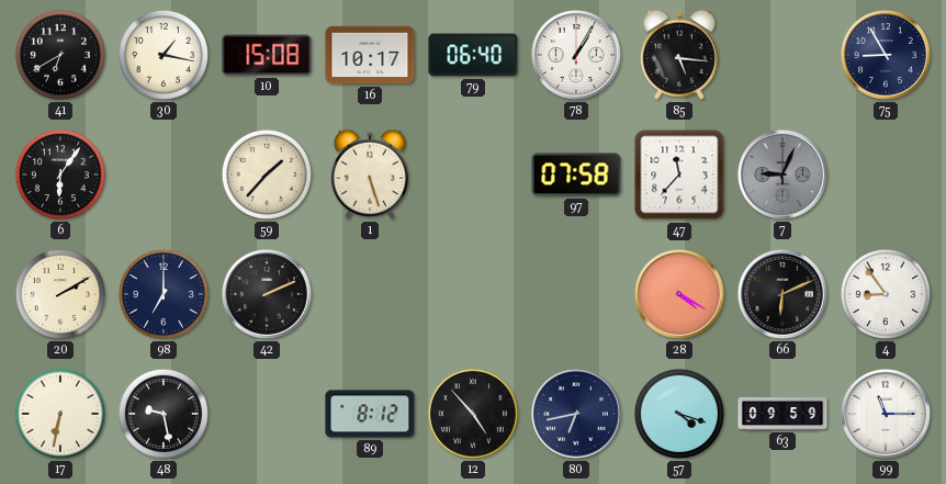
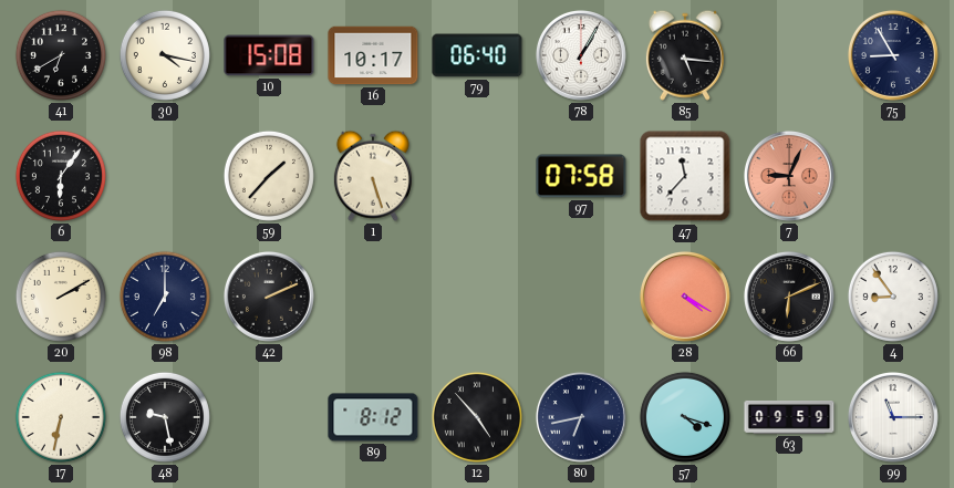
30: 1:17 -> 4:17
7 dial: grey -> salmon
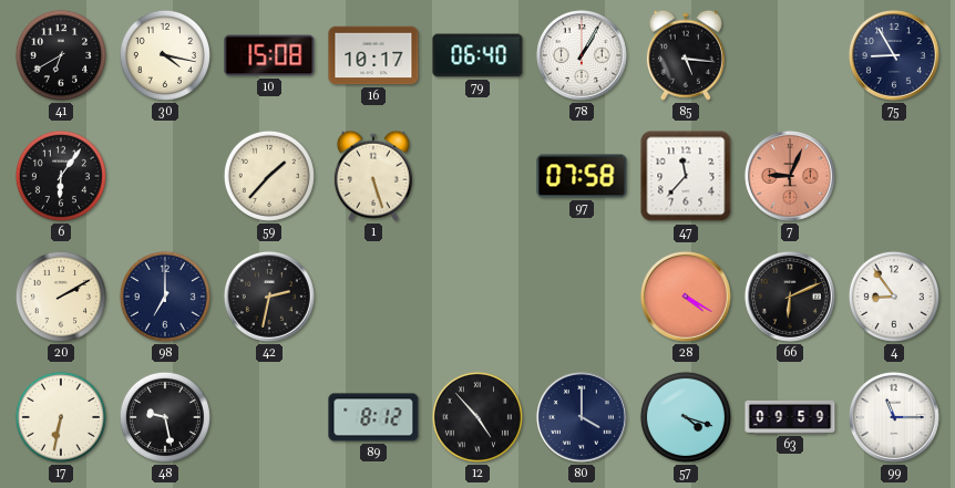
42: 2:11 -> 2:32
80: 6:43 -> 4:00
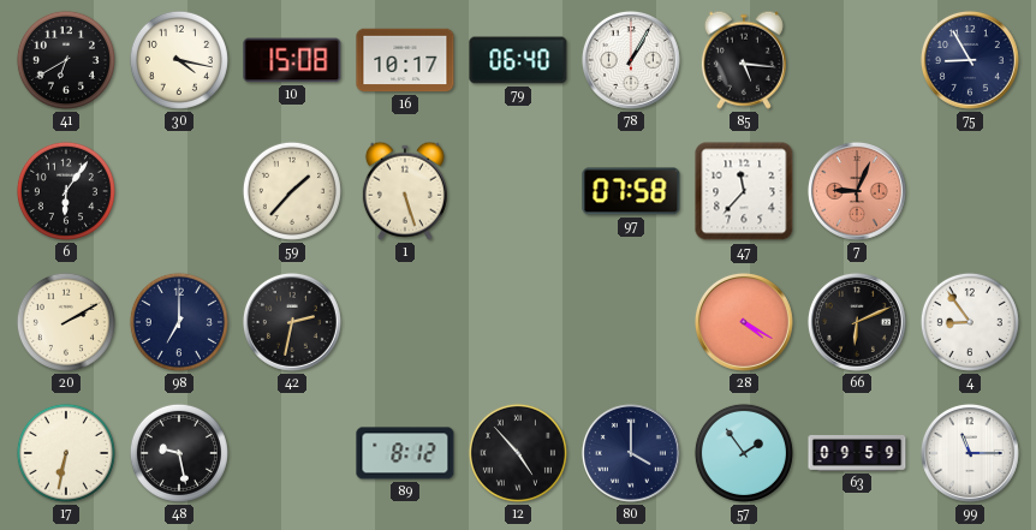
57: 4:18 -> 1:54
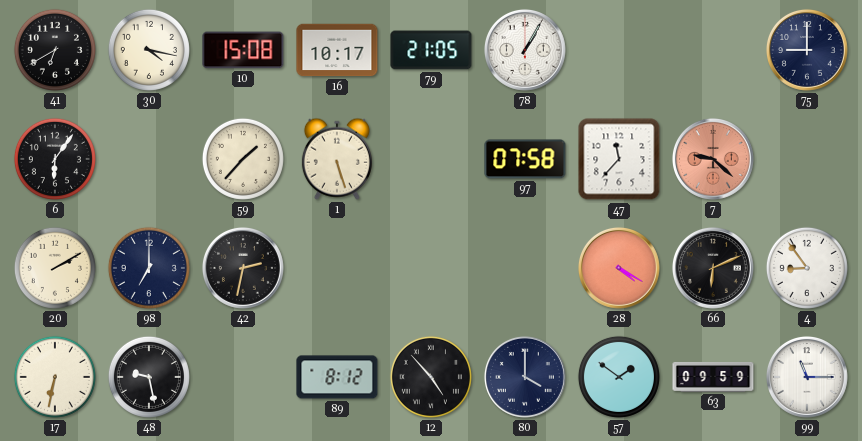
79: 06:40 -> 21:05
85: 5:16 -> none
75: 8:55 -> 9:00
7: 9:04 -> 9:22
57: 1:54 -> 1:51
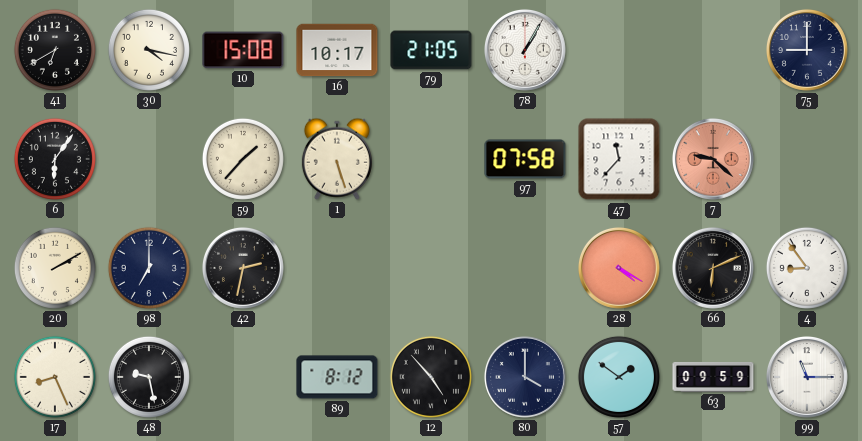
17: 6:32 -> 8:26
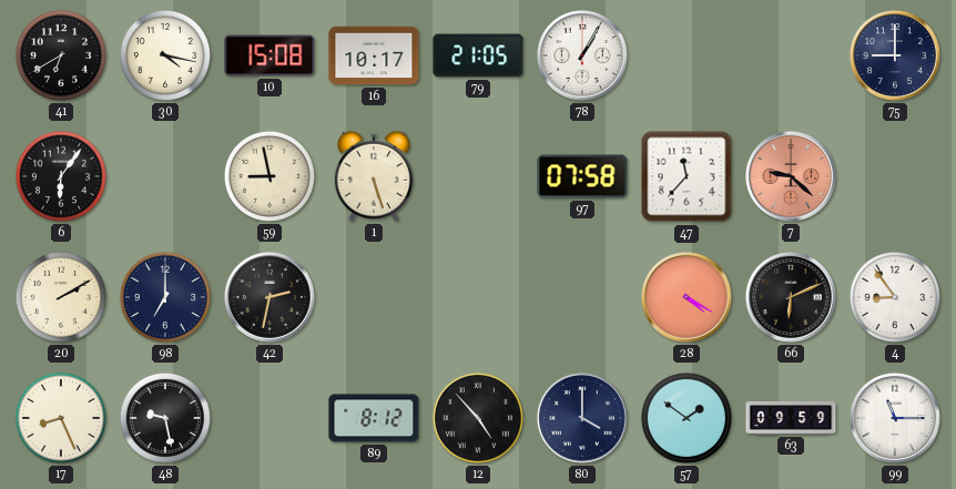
59: 1:37 -> 8:58
